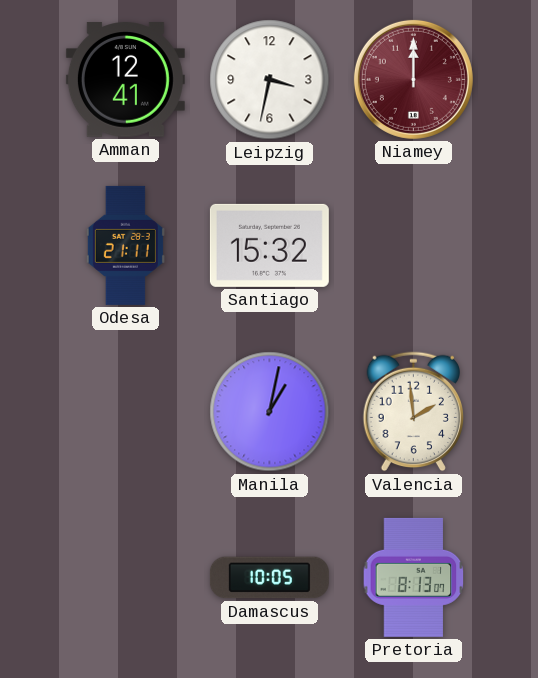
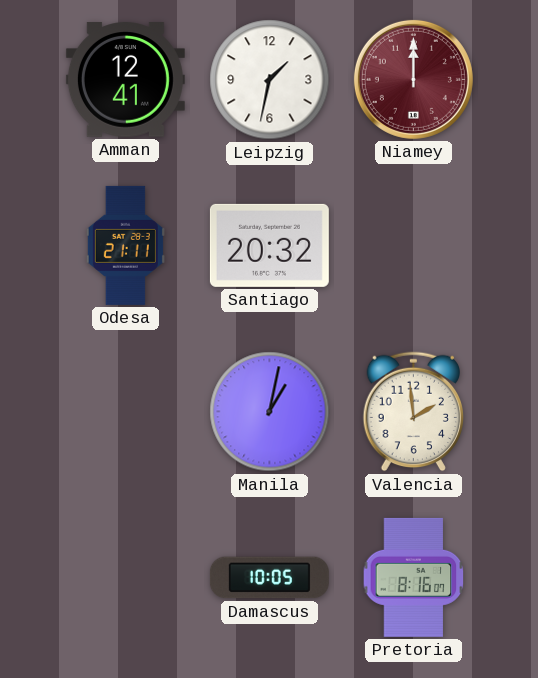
Leipzig: 3:32 -> 1:32
Santiago: 15:32 -> 20:32
Pretoria: 8:13 -> 8:16
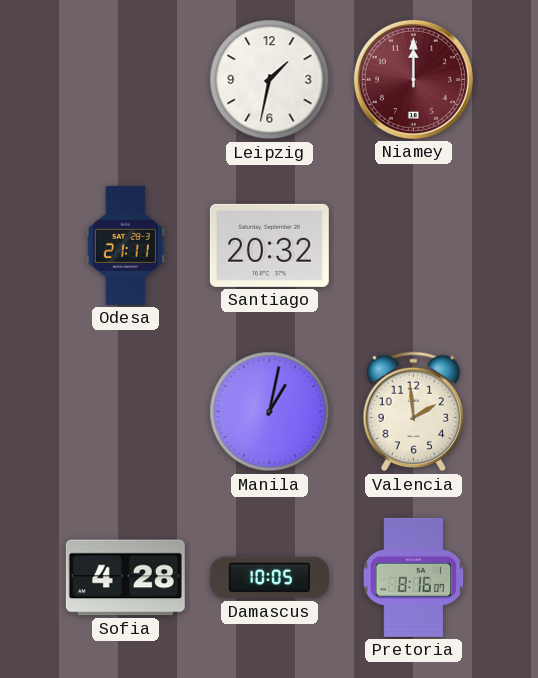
Amman: 12:41 -> none
Sofia: none -> 4:28
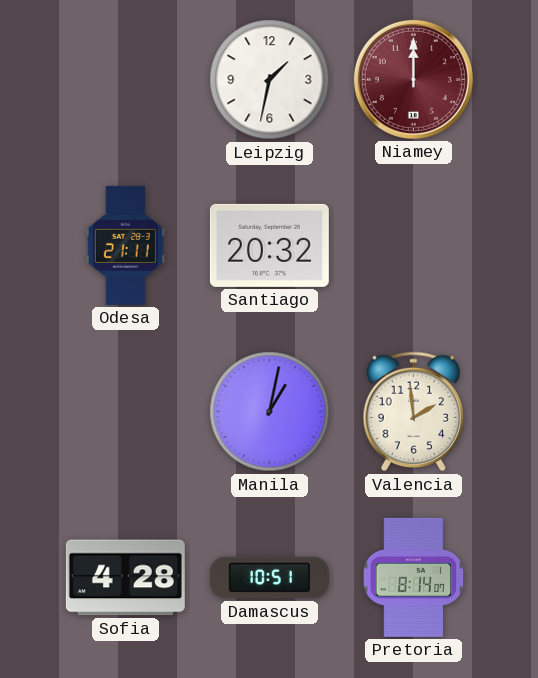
Damascus: 10:05 -> 10:51
Pretoria: 8:16 -> 8:14
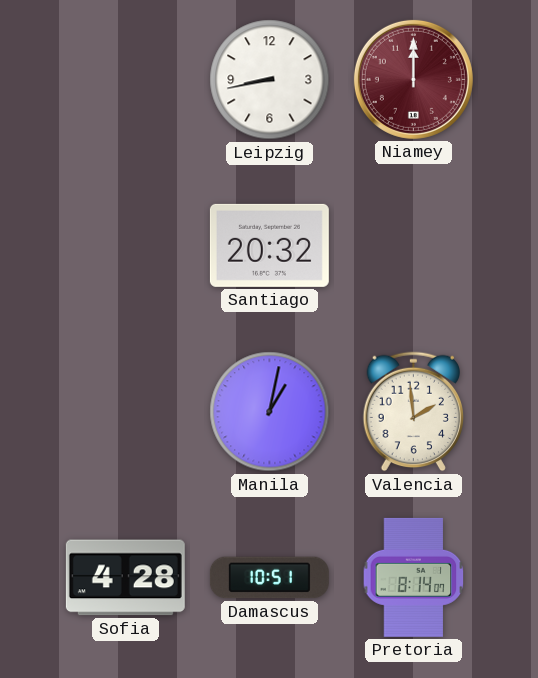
Leipzig: 1:32 -> 8:43
Odesa: 21:11 -> none
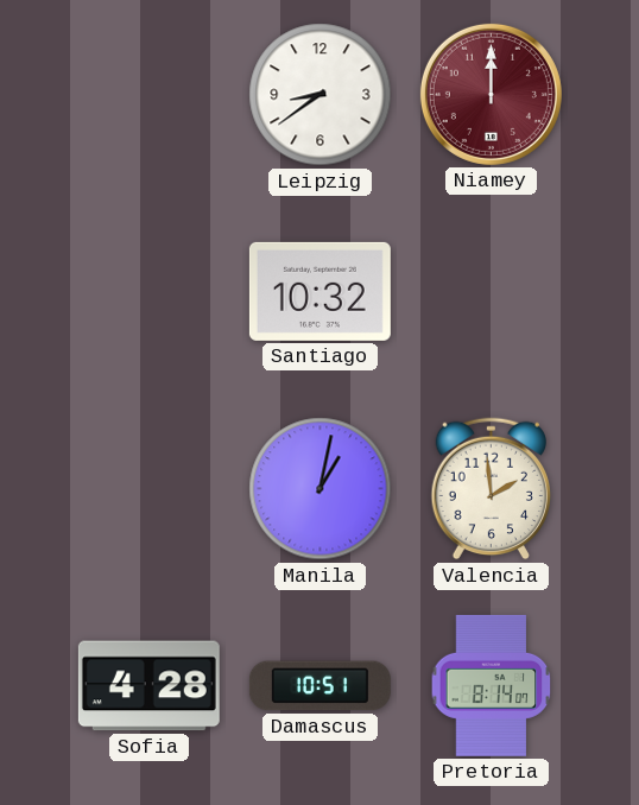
Leipzig: 8:43 -> 8:39
Santiago: 20:32 -> 10:32
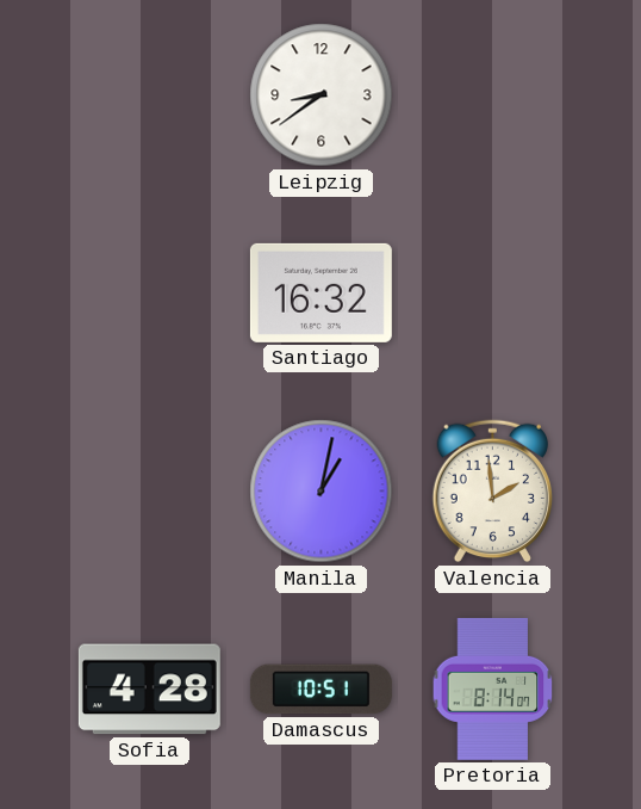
Niamey: 12:00 -> none
Santiago: 10:32 -> 16:32
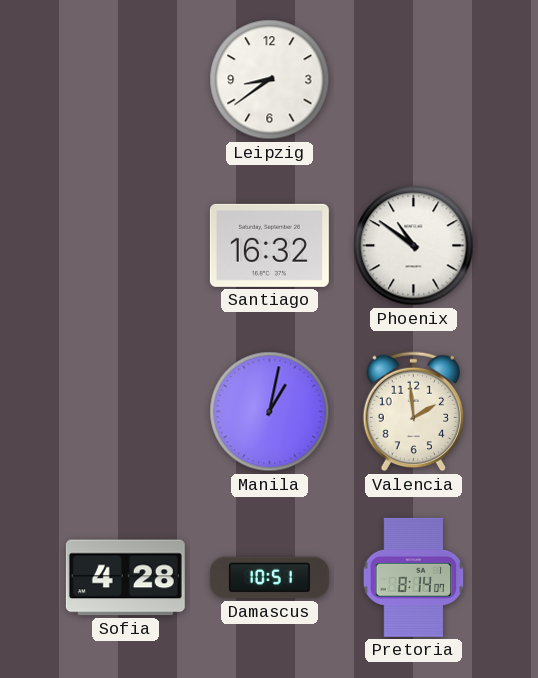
Phoenix: none -> 10:51
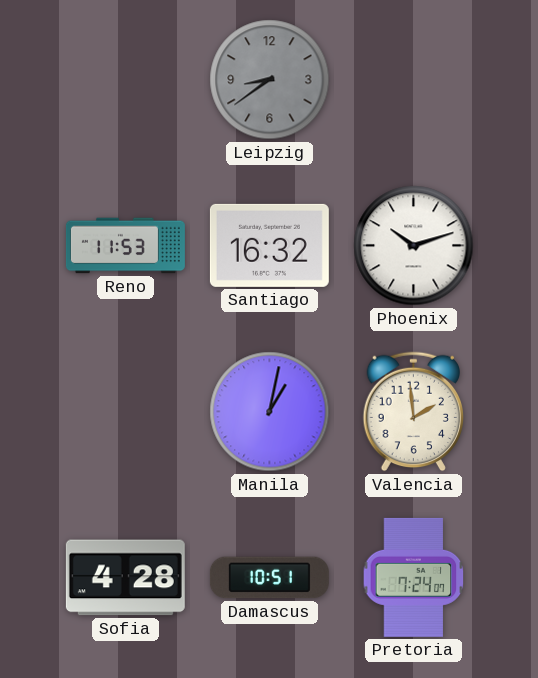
Leipzig dial: white -> grey
Reno: none -> 11:53
Phoenix: 10:51 -> 10:12
Pretoria: 8:14 -> 7:24
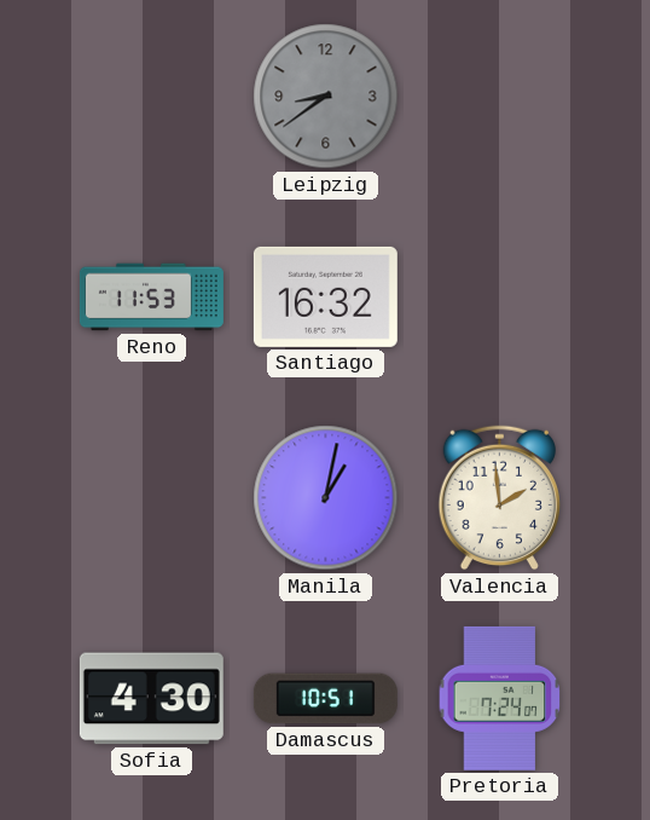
Phoenix: 10:12 -> none
Sofia: 4:28 -> 4:30
